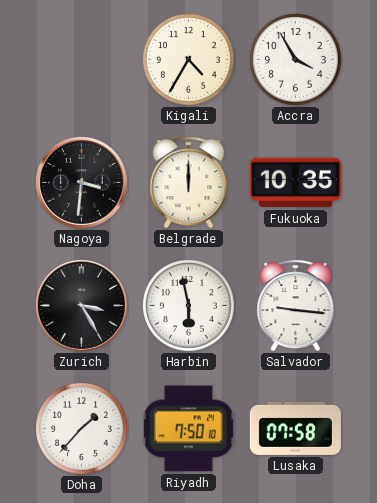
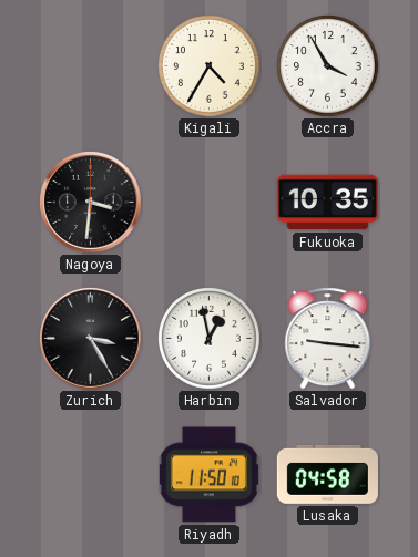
Belgrade: 12:00 -> none
Harbin: 5:58 -> 12:58
Doha: 1:37 -> none
Riyadh: 7:50 -> 11:50
Lusaka: 07:58 -> 04:58
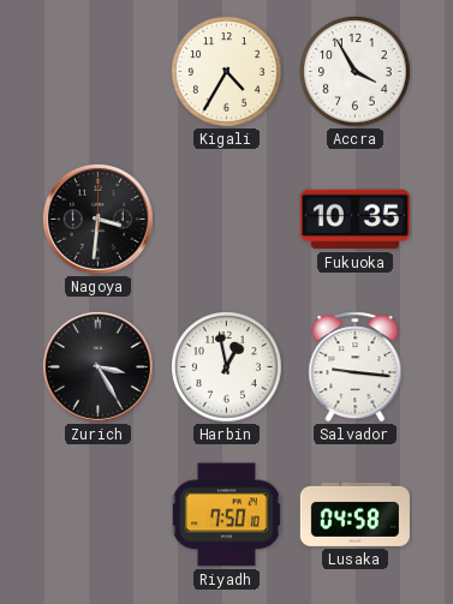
Riyadh: 11:50 -> 7:50
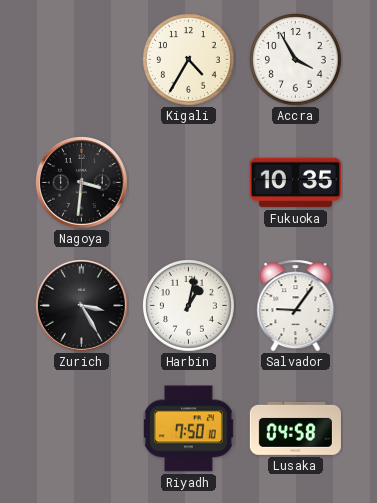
Harbin: 12:58 -> 1:02
Salvador: 9:16 -> 9:06
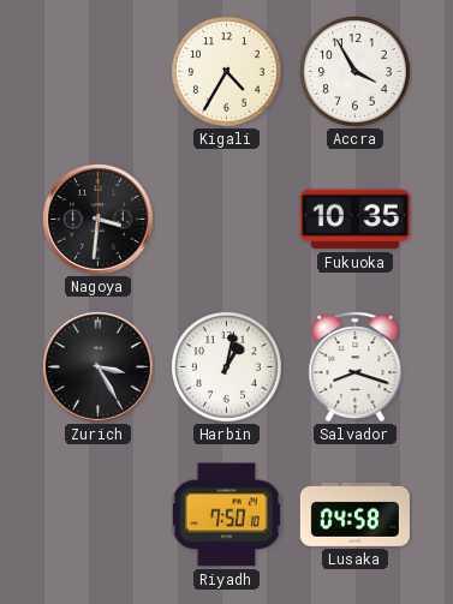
Salvador: 9:06 -> 8:18
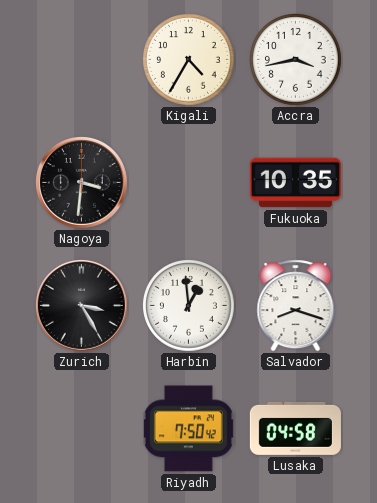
Accra: 3:55 -> 3:43
Harbin: 1:02 -> 12:59
Riyadh: 7:50:10 -> 7:50:42
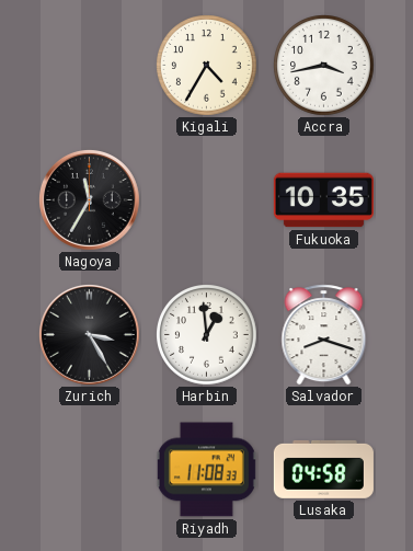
Nagoya: 3:31 -> 11:35
Riyadh: 7:50 -> 11:08
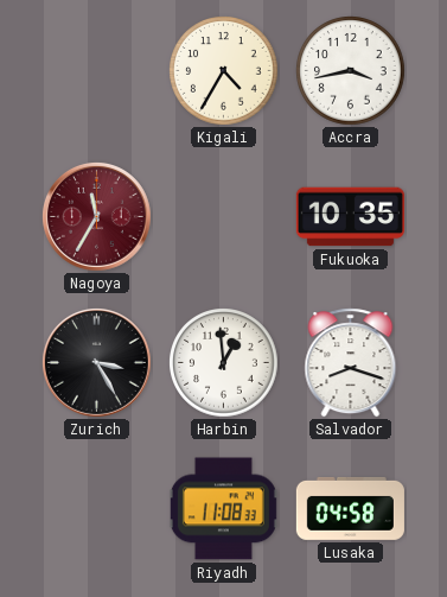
Nagoya dial: black -> burgundy
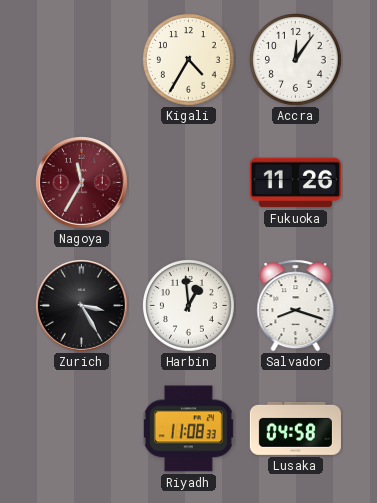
Accra: 3:43 -> 12:06
Fukuoka: 10:35 -> 11:26
